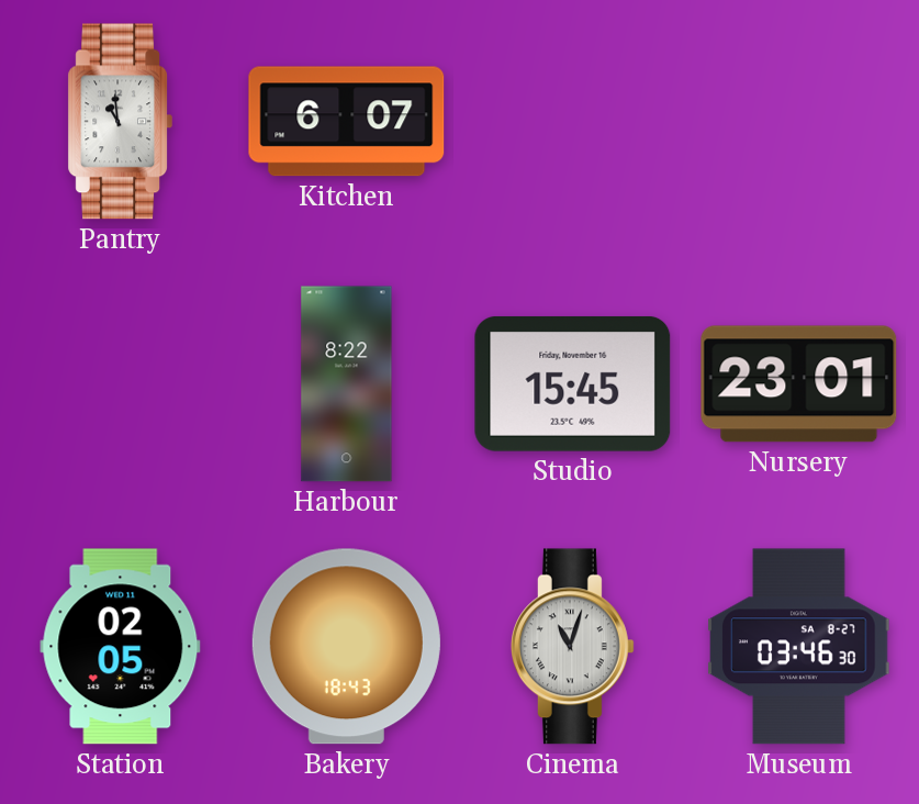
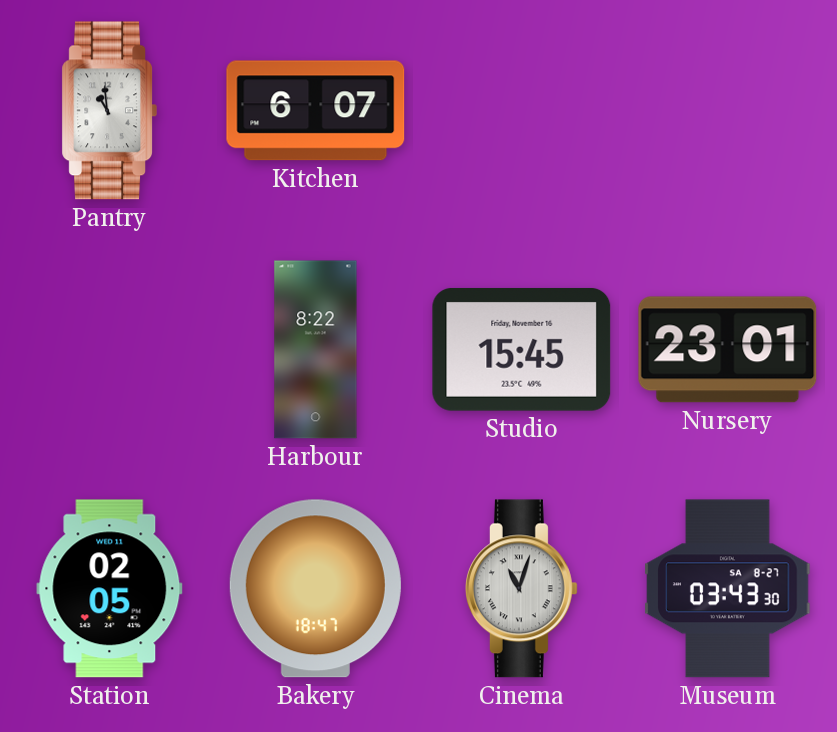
Bakery: 18:43 -> 18:47
Museum: 03:46 -> 03:43
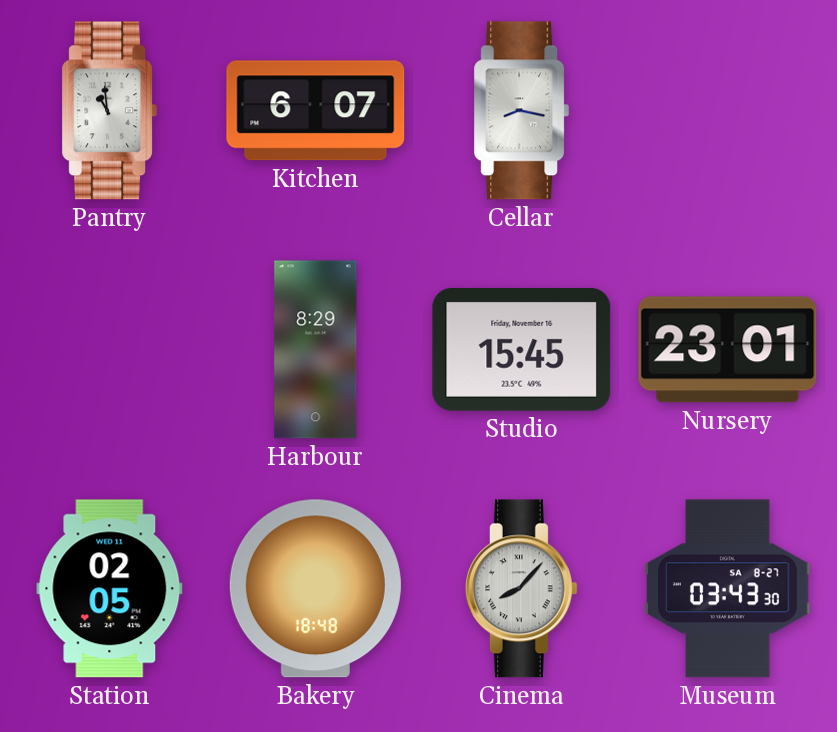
Cellar: none -> 8:17
Harbour: 8:22 -> 8:29
Bakery: 18:47 -> 18:48
Cinema: 11:03 -> 8:07
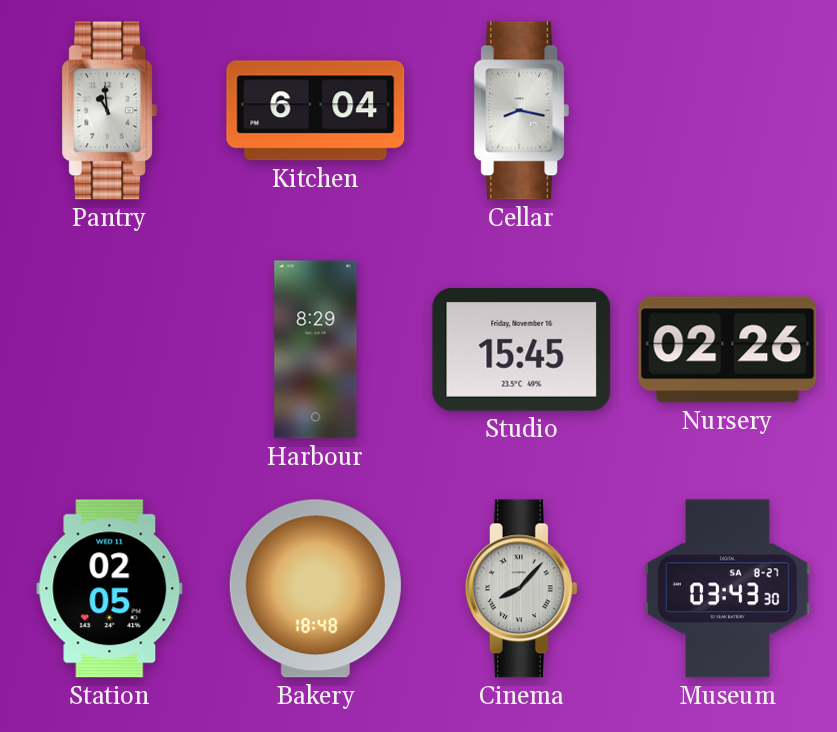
Kitchen: 6:07 -> 6:04
Nursery: 23:01 -> 02:26
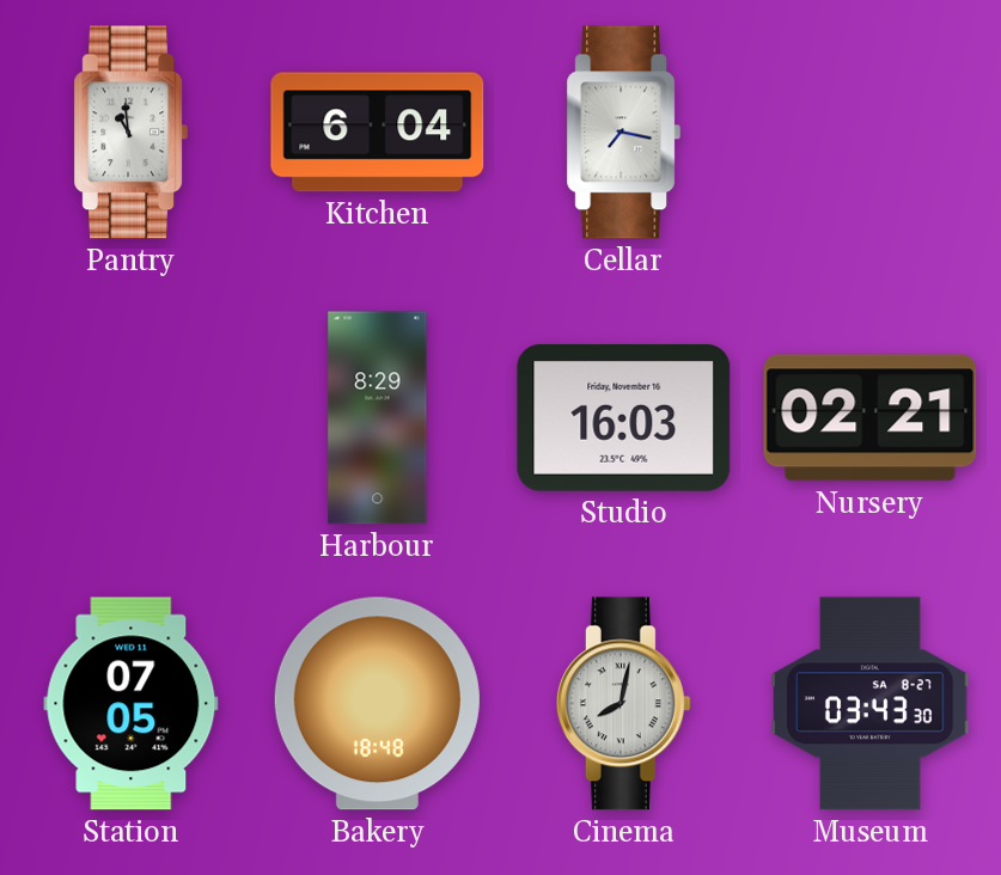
Cellar: 8:17 -> 7:17
Studio: 15:45 -> 16:03
Nursery: 02:26 -> 02:21
Station: 02:05 -> 07:05
Cinema: 8:07 -> 8:02
